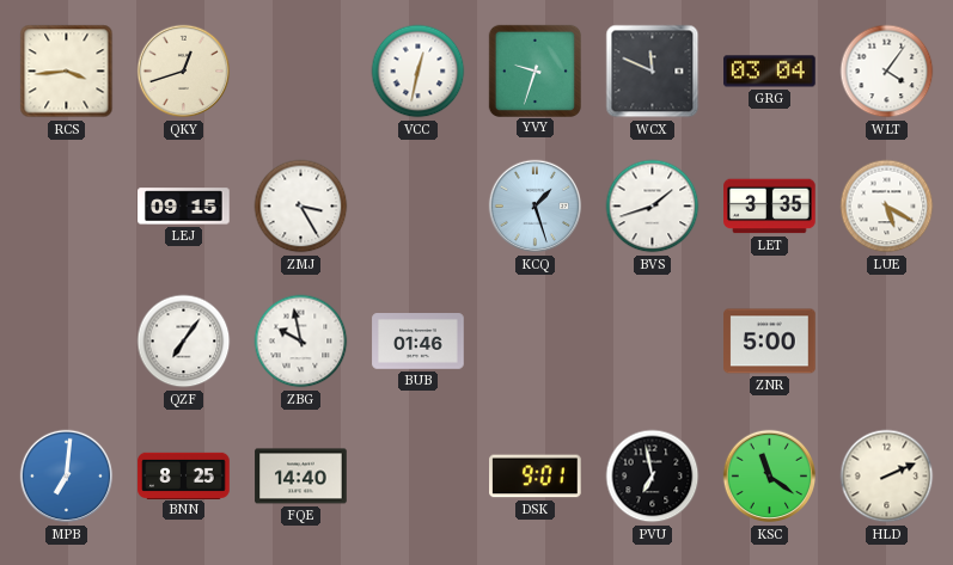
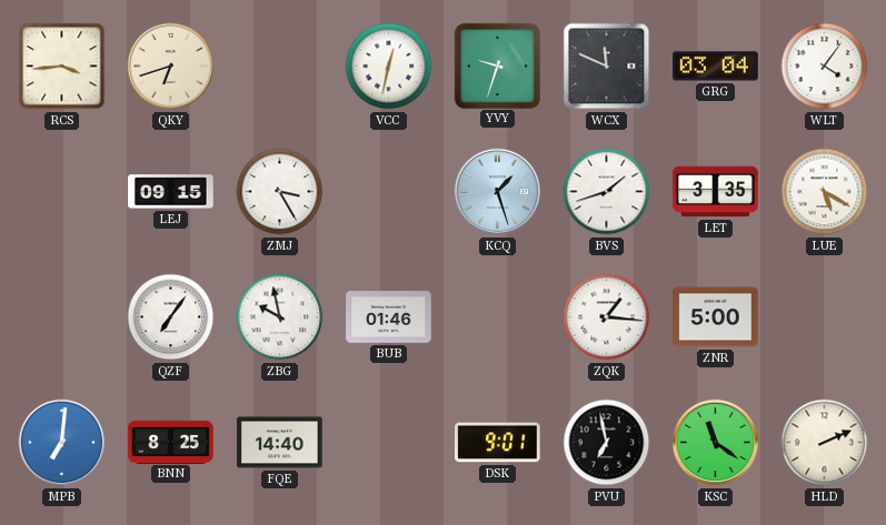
QKY: 12:42 -> 6:42
ZQK: none -> 1:16
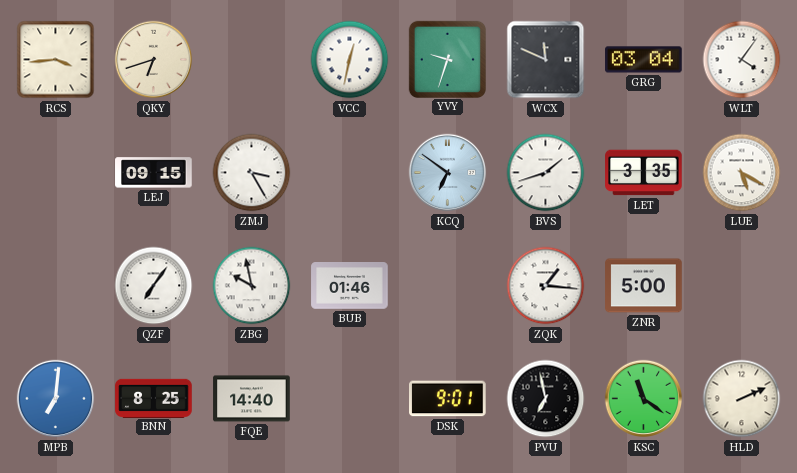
KCQ: 1:27 -> 6:51
